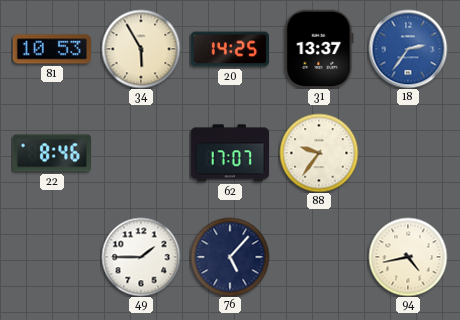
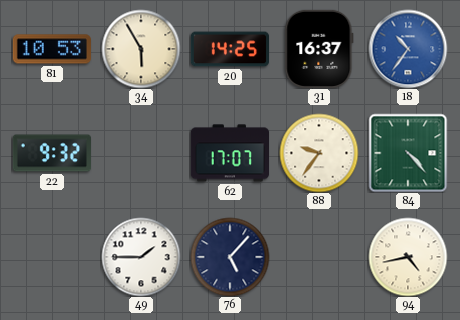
31: 13:37 -> 16:37
18: 2:36 -> 10:36
22: 8:46 -> 9:32
84: none -> 4:23
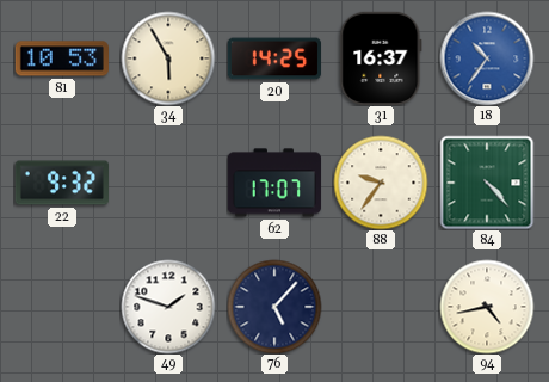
49: 1:45 -> 1:48
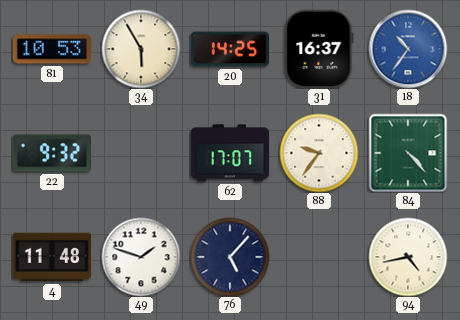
4: none -> 11:48
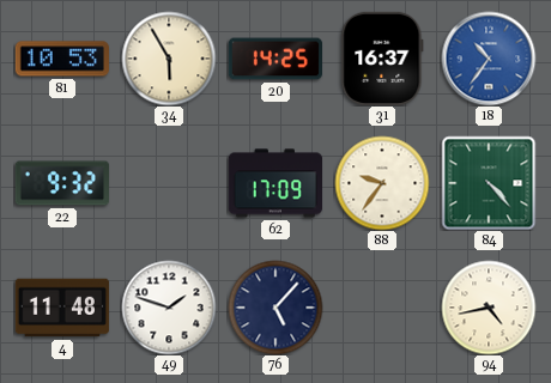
62: 17:07 -> 17:09
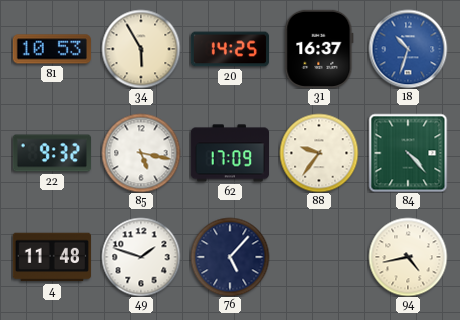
18: 10:36 -> 10:33
85: none -> 5:17
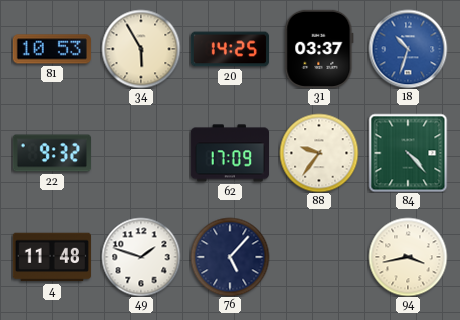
31: 16:37 -> 03:37
85: 5:17 -> none
94: 4:43 -> 3:43
